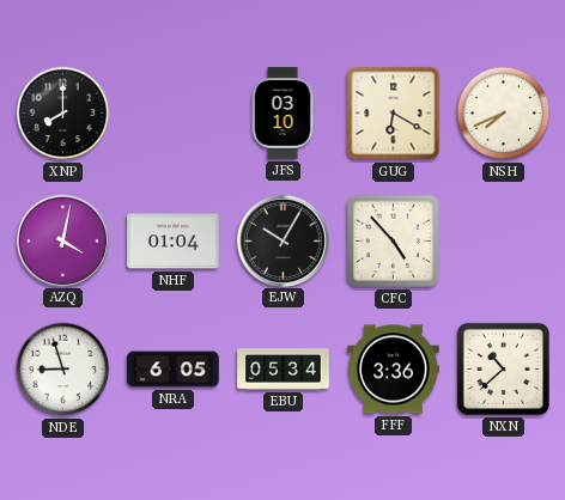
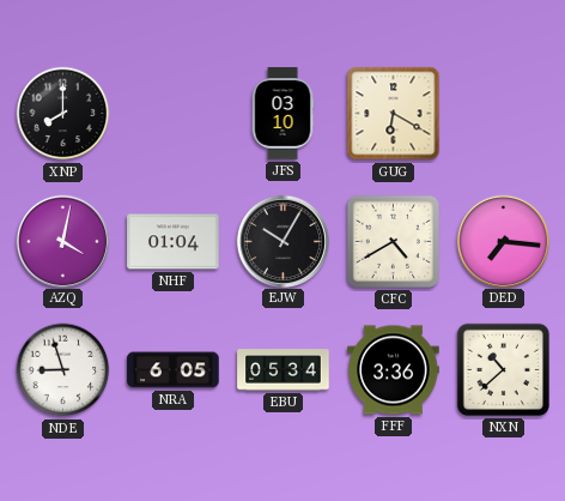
NSH: 7:41 -> none
CFC: 4:53 -> 4:40
DED: none -> 7:16
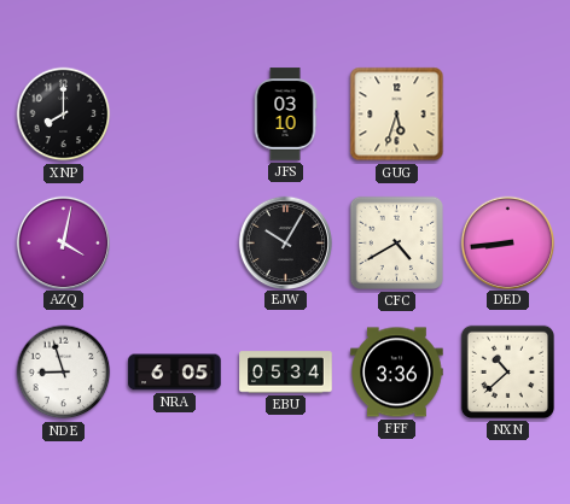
GUG: 6:20 -> 5:33
NHF: 01:04 -> none
DED: 7:16 -> 8:44
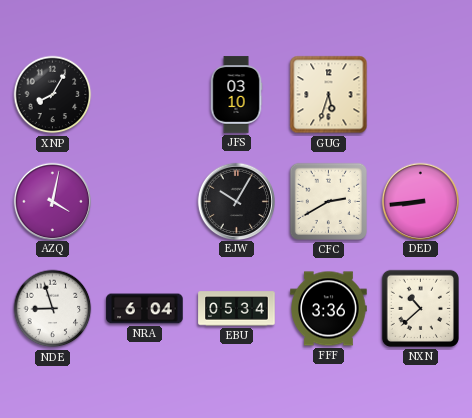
XNP: 8:00 -> 8:05
CFC: 4:40 -> 2:40
NRA: 6:05 -> 6:04
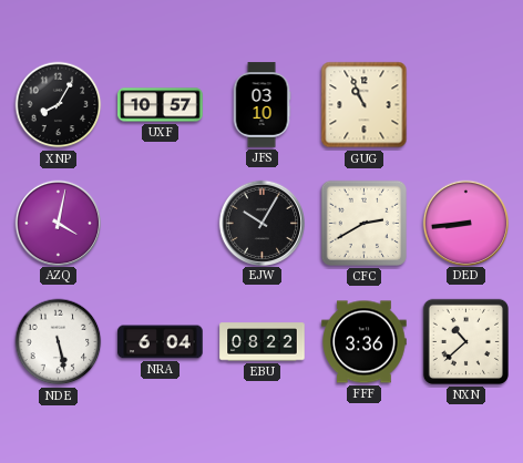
UXF: none -> 10:57
GUG: 5:33 -> 10:56
NDE: 8:57 -> 5:28
EBU: 05:34 -> 08:22
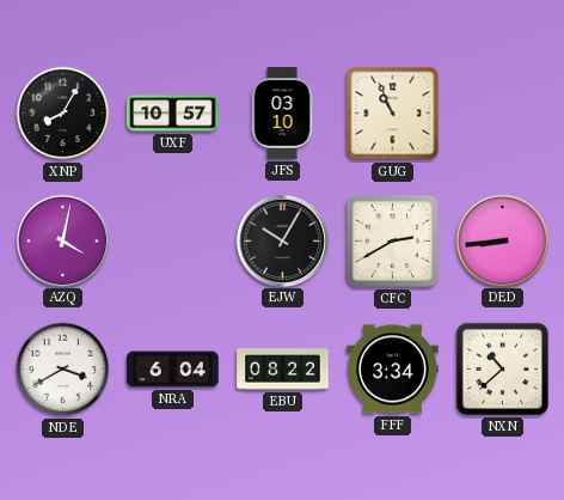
NDE: 5:28 -> 3:40
FFF: 3:36 -> 3:34
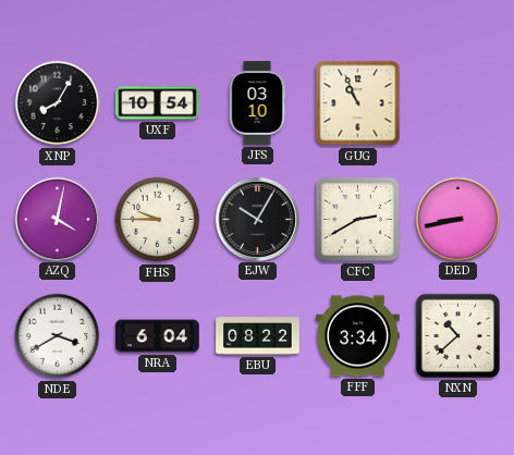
UXF: 10:57 -> 10:54
FHS: none -> 9:45
DED: 8:44 -> 8:43
